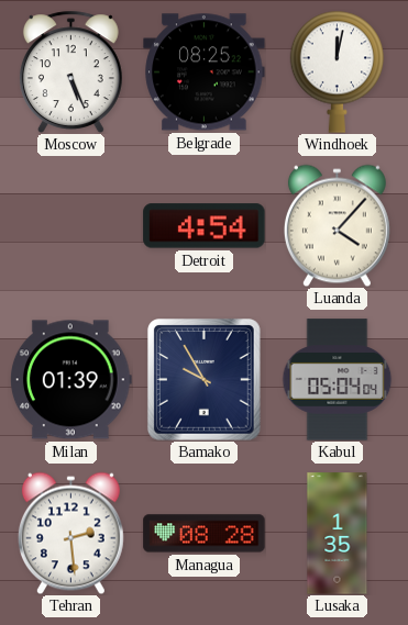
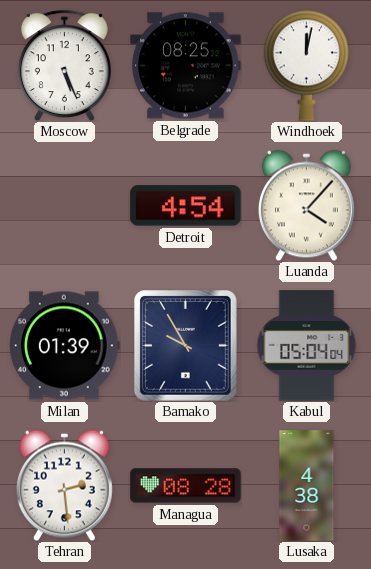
Lusaka: 1:35 -> 4:38
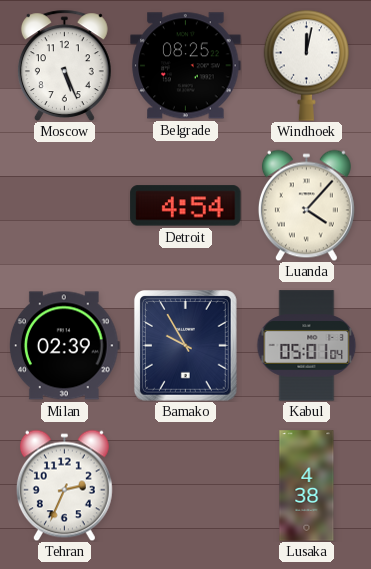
Milan: 01:39 -> 02:39
Kabul: 05:04 -> 05:01
Tehran: 2:29 -> 2:34
Managua: 08:28 -> none
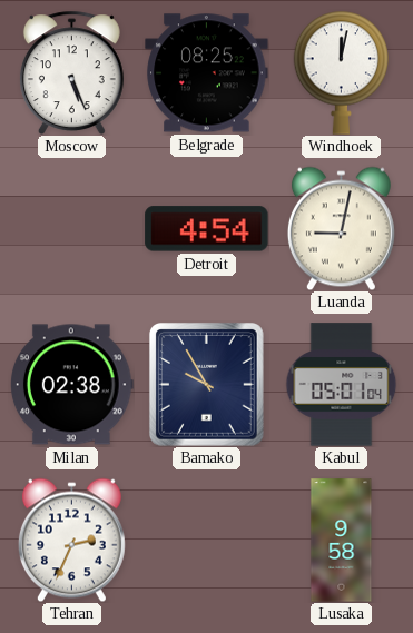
Luanda: 4:07 -> 9:02
Milan: 02:39 -> 02:38
Lusaka: 4:38 -> 9:58
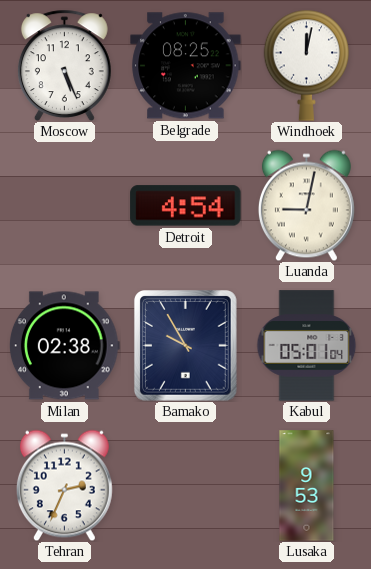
Lusaka: 9:58 -> 9:53
